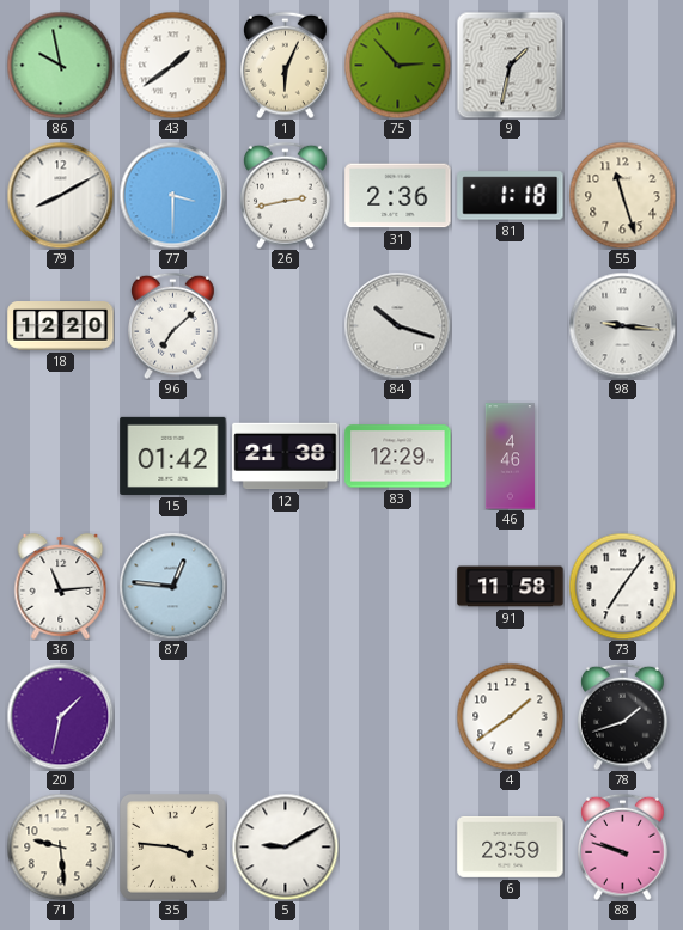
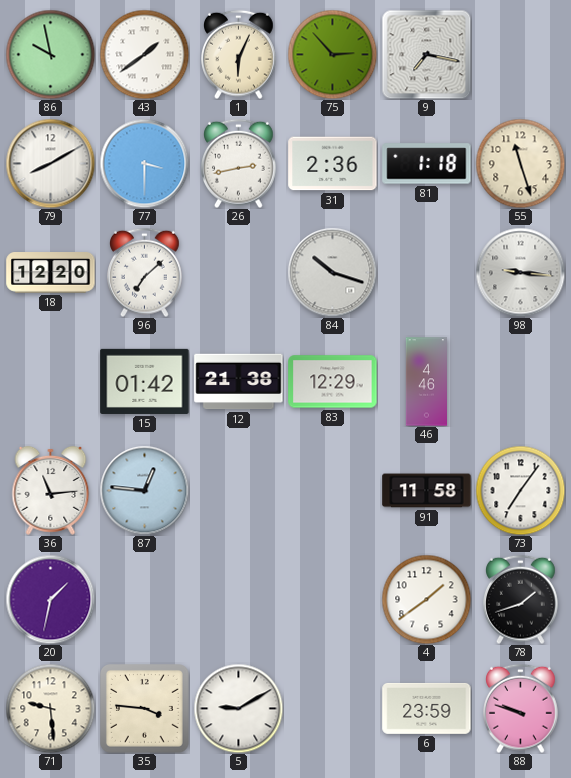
9: 1:32 -> 7:17
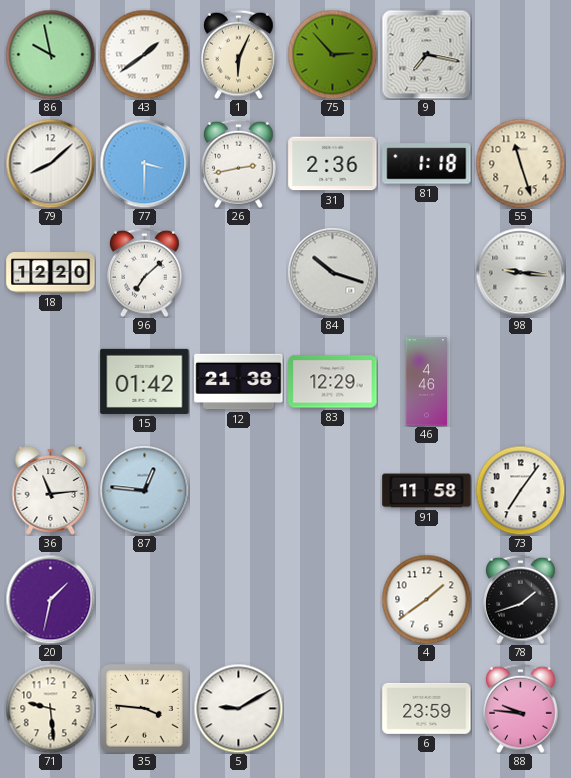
79: 8:10 -> 8:08
88: 9:48 -> 9:46
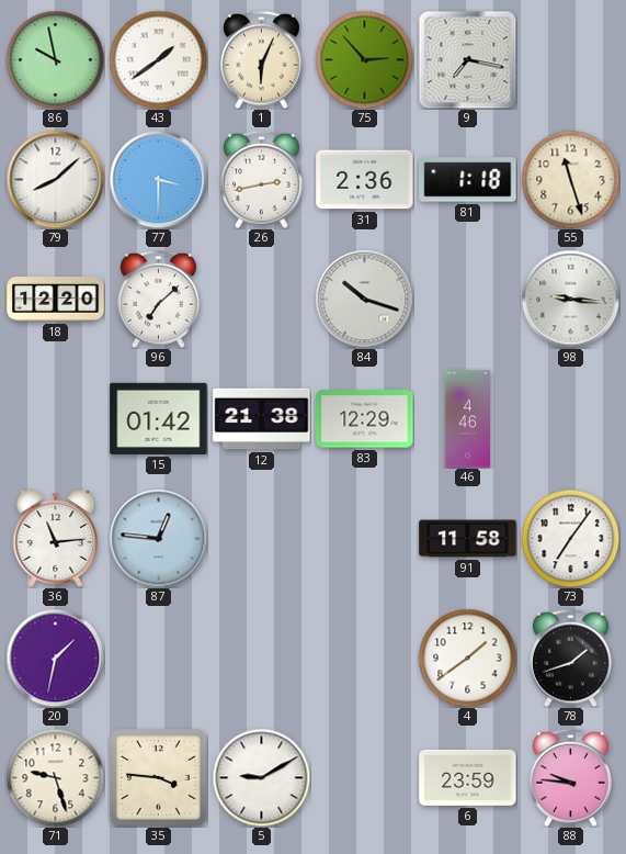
71: 9:29 -> 9:27
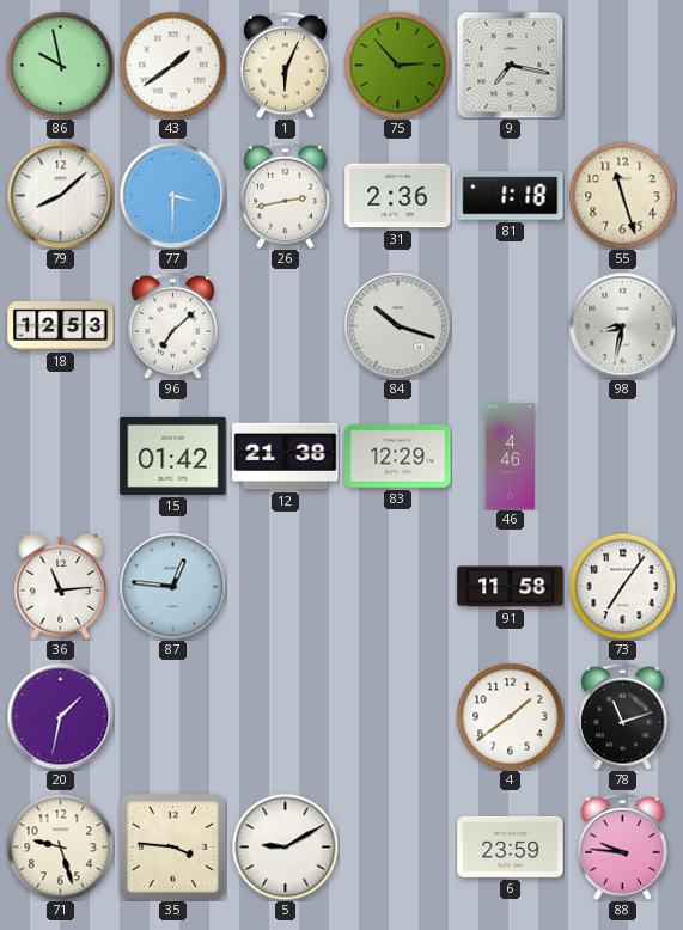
18: 12:20 -> 12:53
98: 9:16 -> 8:32
78: 1:42 -> 11:12
